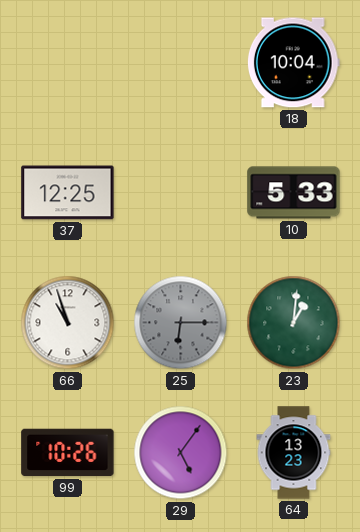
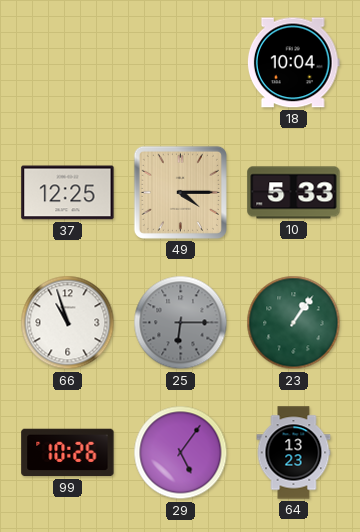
49: none -> 4:15
23: 1:01 -> 1:06
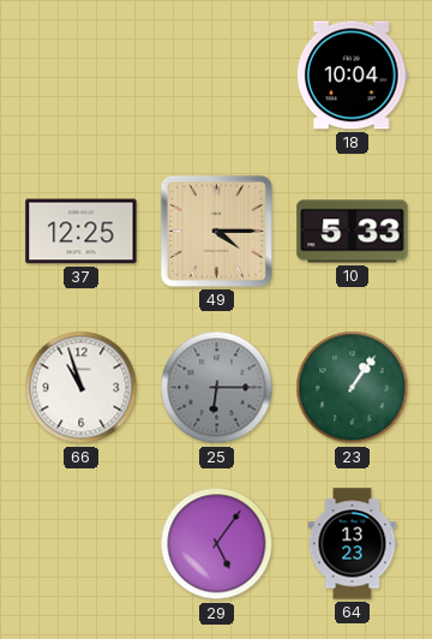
99: 10:26 -> none
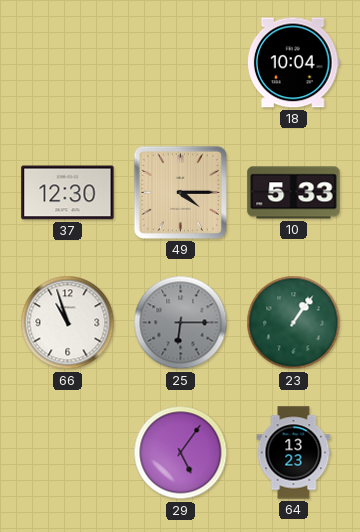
37: 12:25 -> 12:30
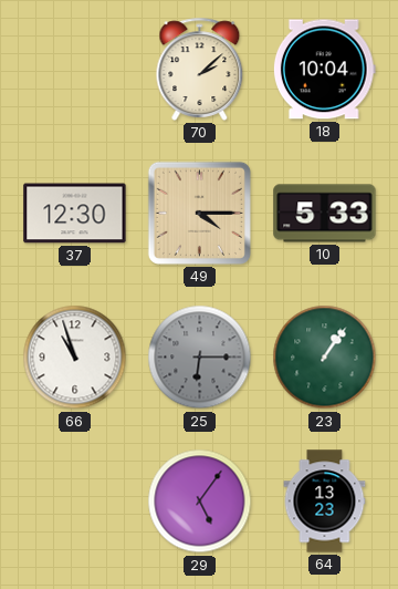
70: none -> 2:08
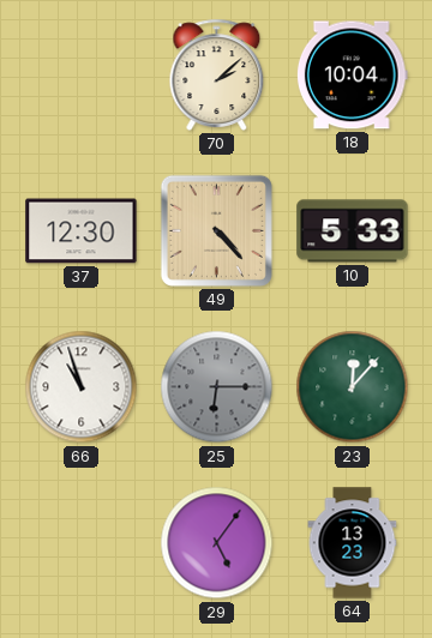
49: 4:15 -> 4:23
23: 1:06 -> 12:07
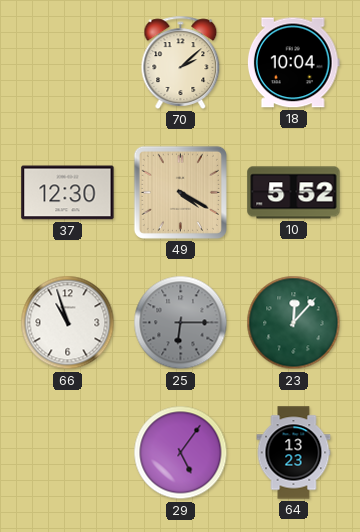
49: 4:23 -> 4:20
10: 5:33 -> 5:52
